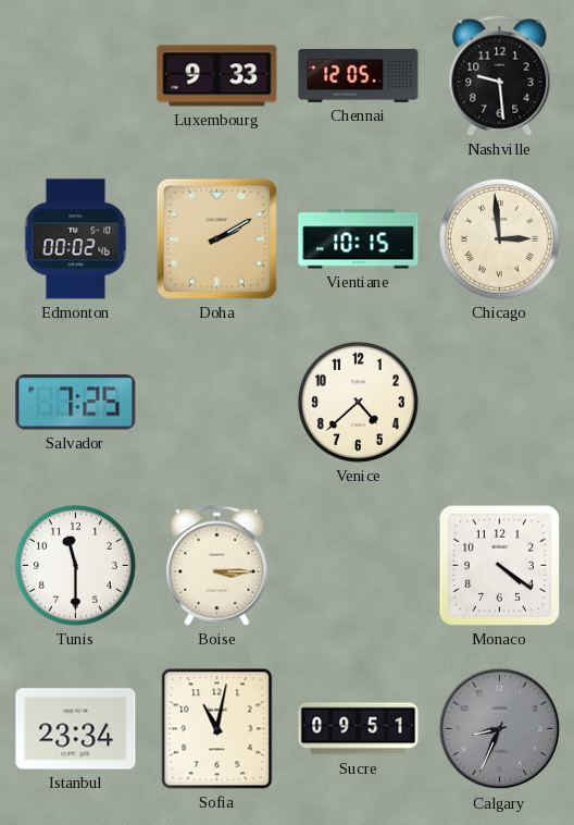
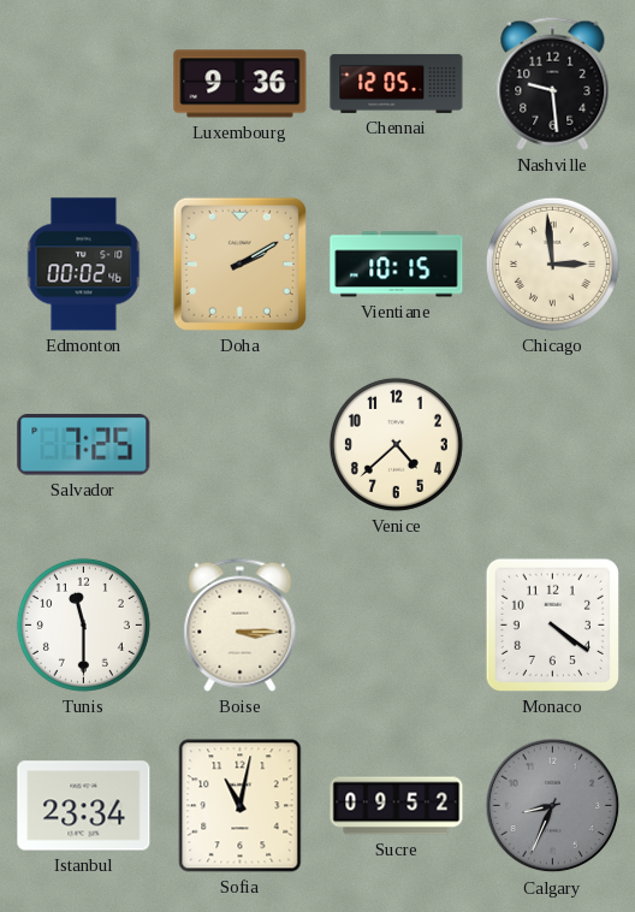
Luxembourg: 9:33 -> 9:36
Sucre: 09:51 -> 09:52
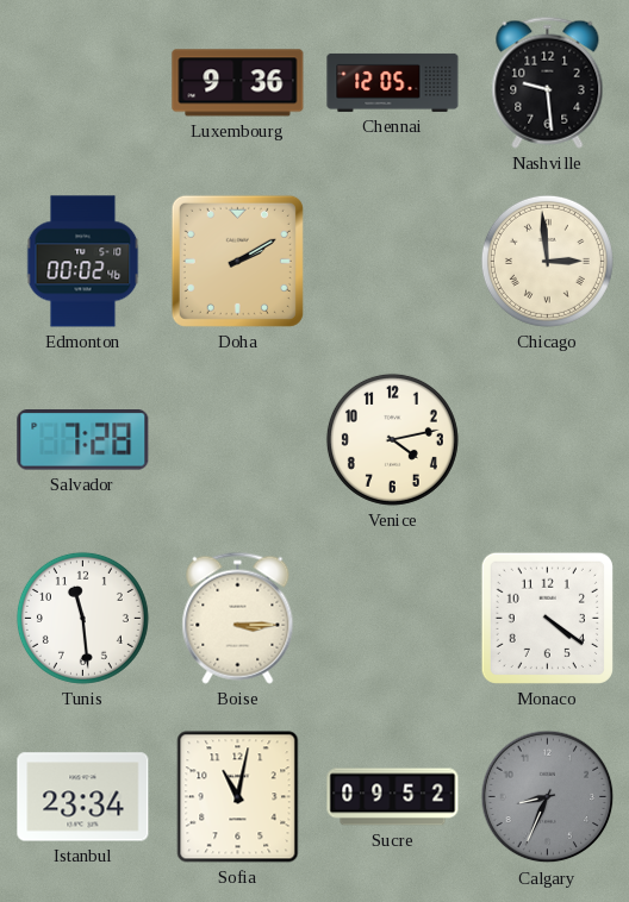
Vientiane: 10:15 -> none
Salvador: 7:25 -> 7:28
Venice: 4:38 -> 4:13
Tunis: 11:30 -> 11:29
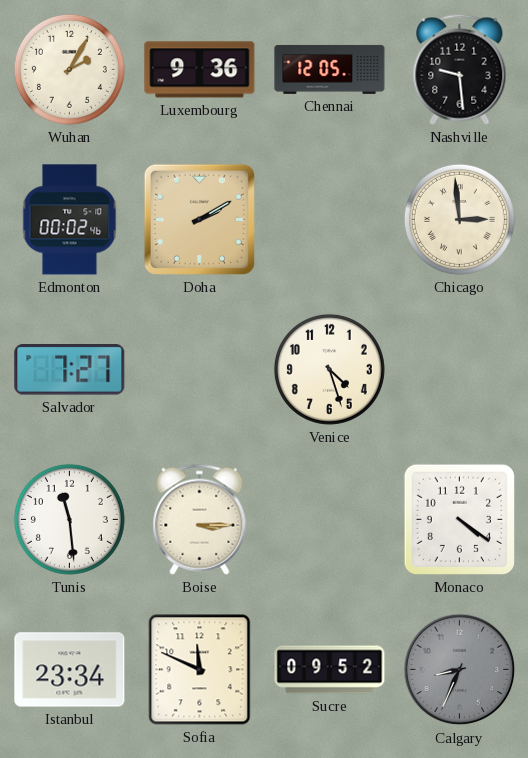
Wuhan: none -> 2:05
Salvador: 7:28 -> 7:27
Venice: 4:13 -> 4:27
Sofia: 11:02 -> 11:49
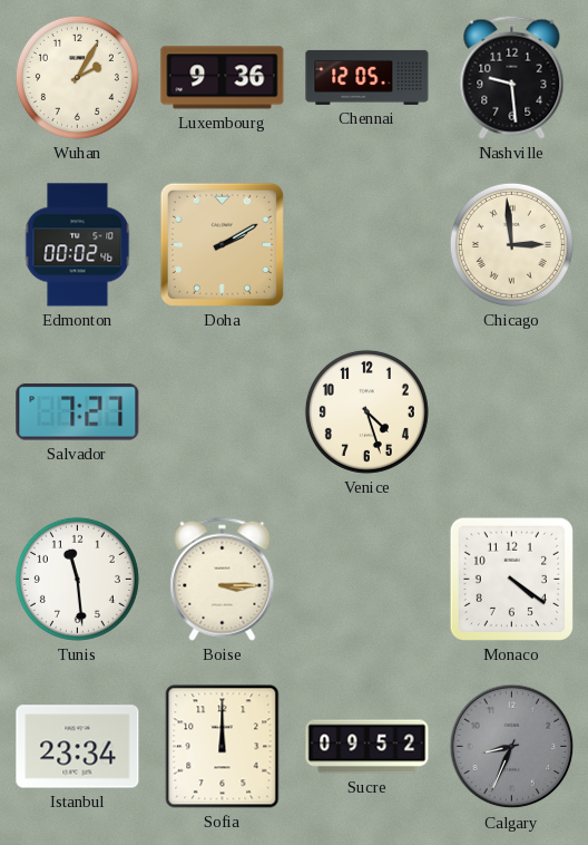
Sofia: 11:49 -> 12:00
